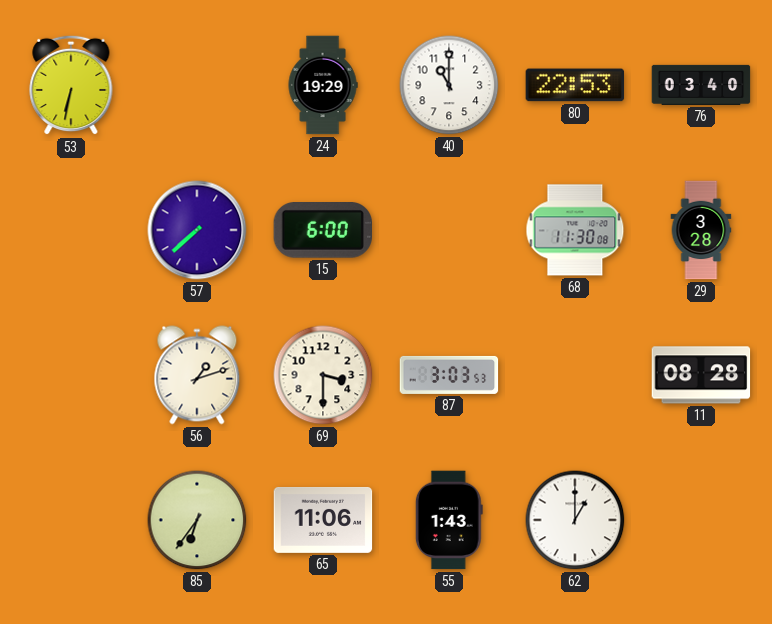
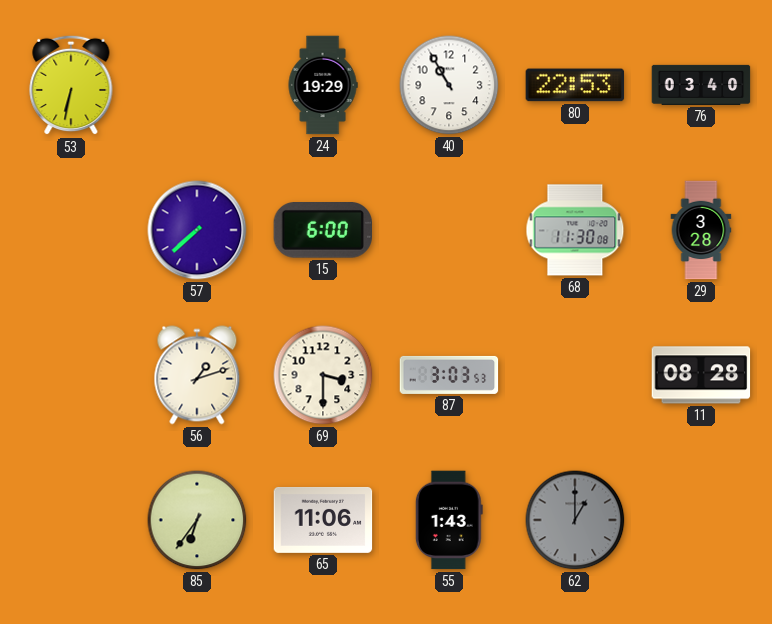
40: 11:00 -> 10:55
62 dial: white -> grey
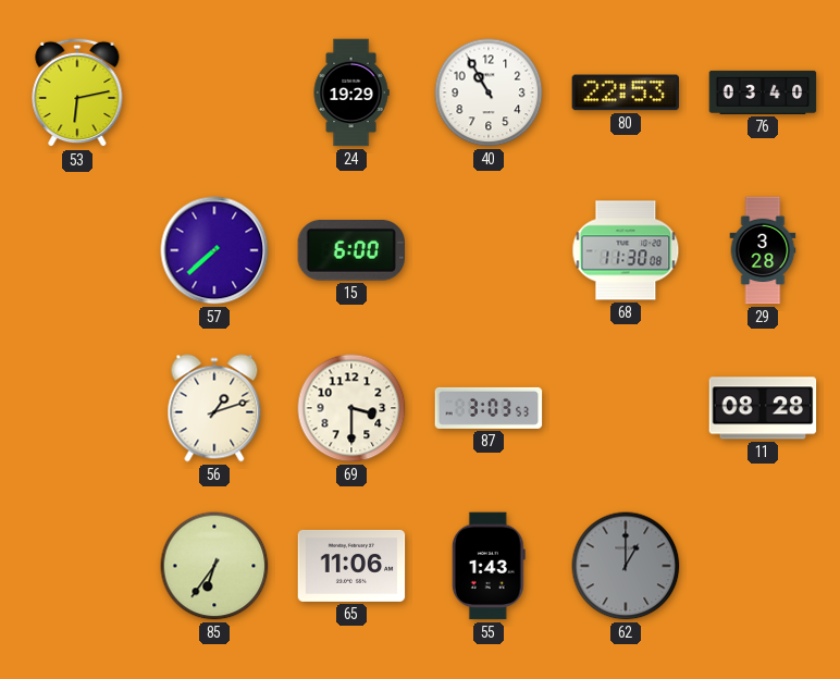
53: 6:32 -> 6:13
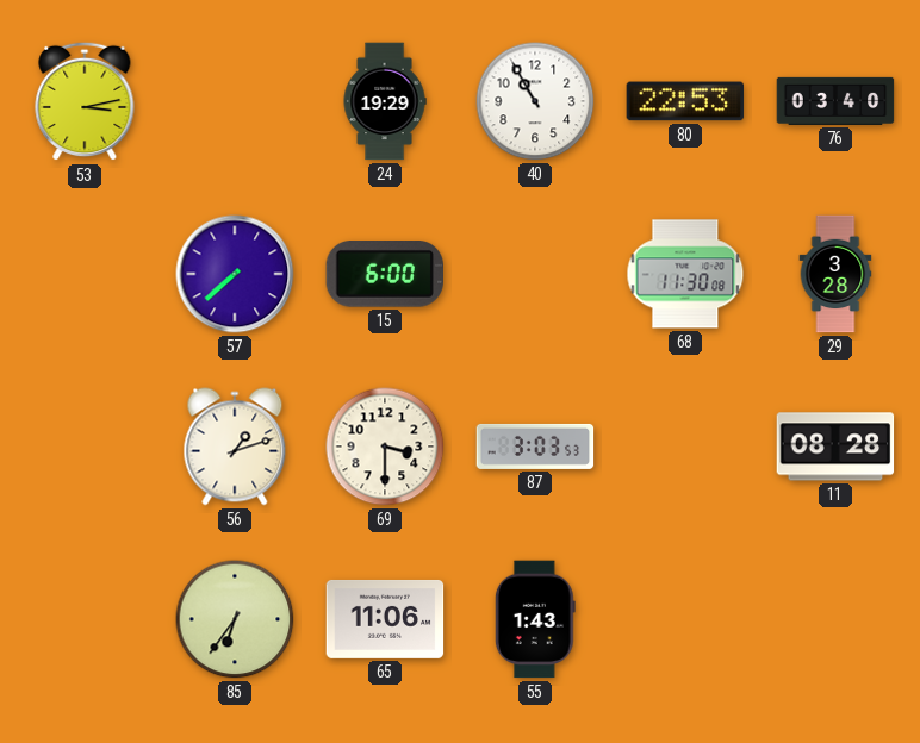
53: 6:13 -> 3:13
62: 1:00 -> none
